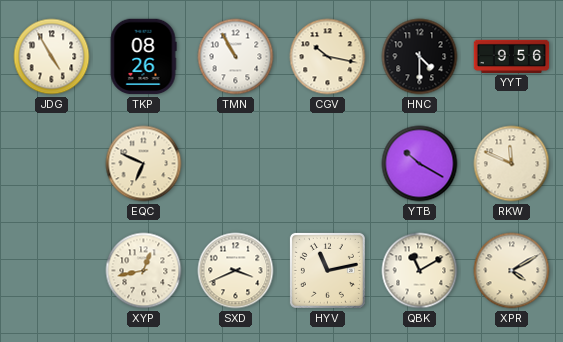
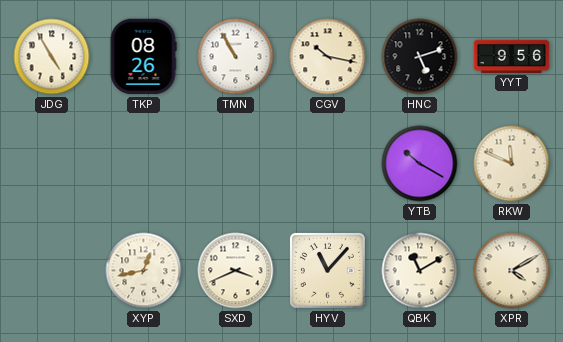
HNC: 4:30 -> 5:12
EQC: 6:49 -> none
HYV: 11:13 -> 11:07
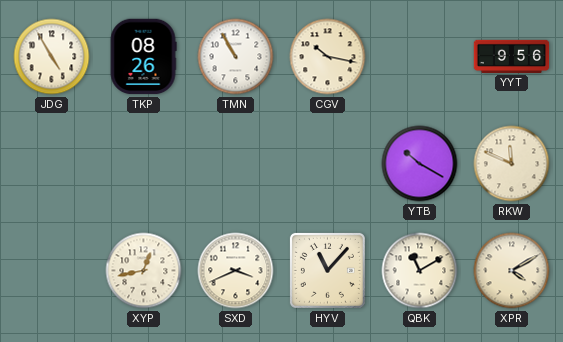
HNC: 5:12 -> none
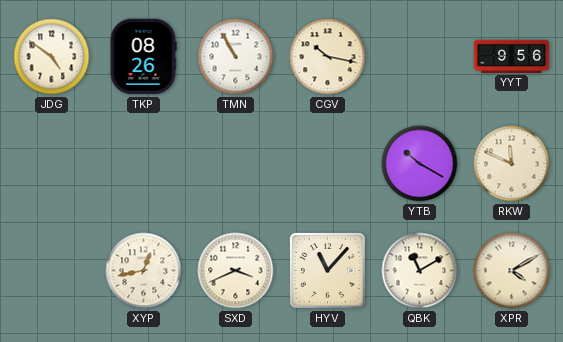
JDG: 4:55 -> 4:51
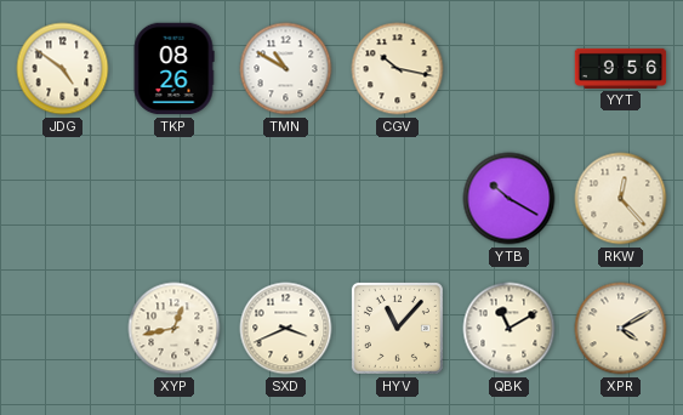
TMN: 10:55 -> 10:50
RKW: 11:49 -> 12:23
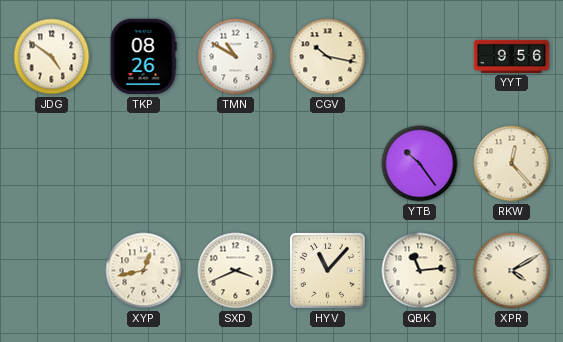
YTB: 10:20 -> 10:24
QBK: 11:10 -> 11:14
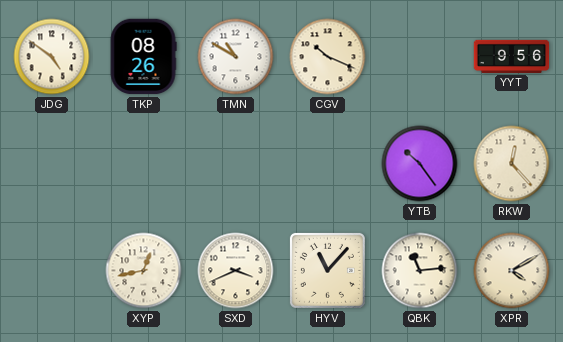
CGV: 10:17 -> 10:19
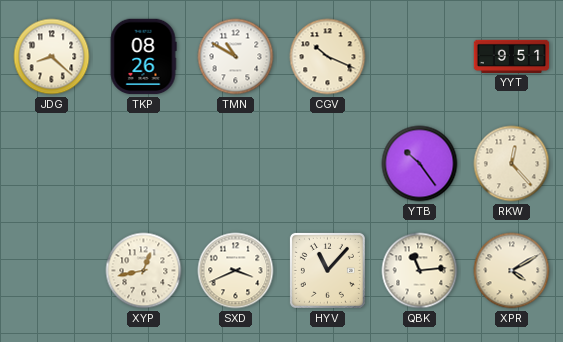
JDG: 4:51 -> 8:22
YYT: 9:56 -> 9:51
